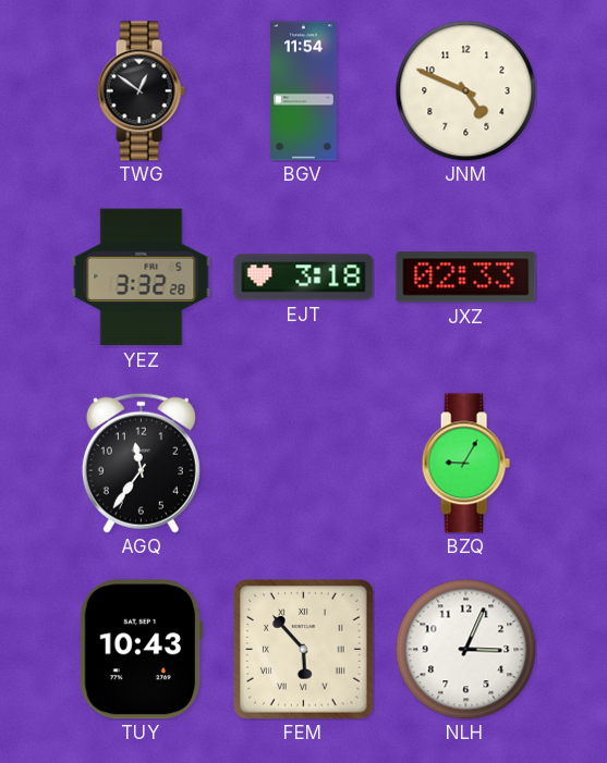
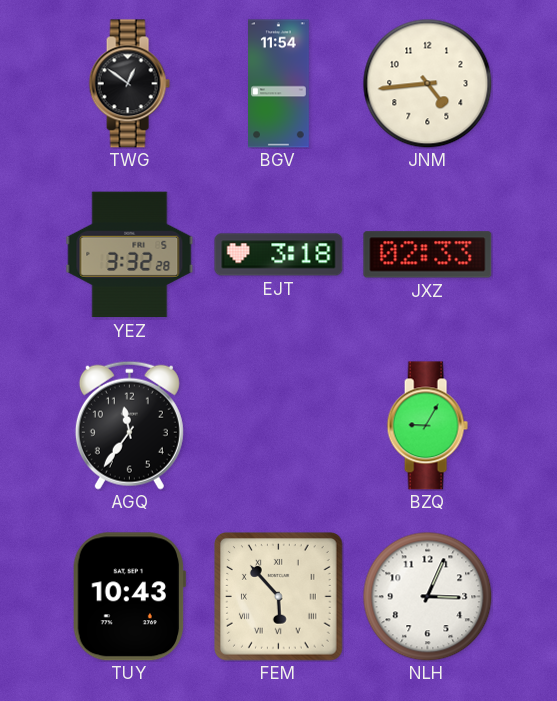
JNM: 4:49 -> 4:44
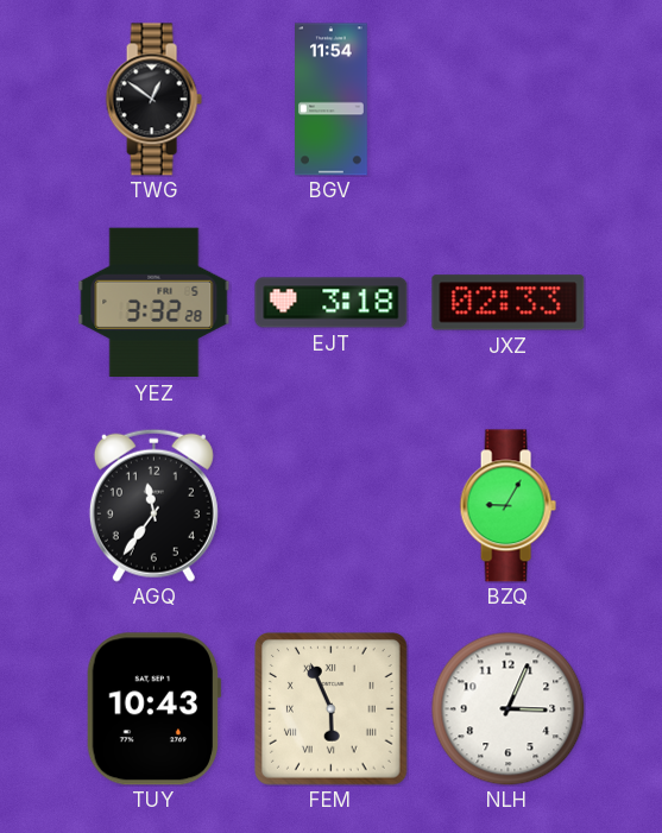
JNM: 4:44 -> none
FEM: 5:53 -> 5:56
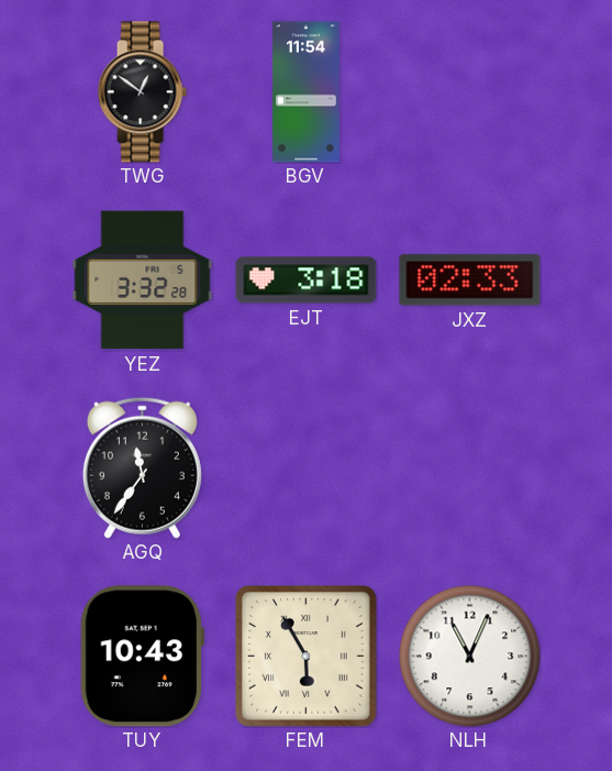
BZQ: 9:05 -> none
FEM: 5:56 -> 5:55
NLH: 3:04 -> 11:04
